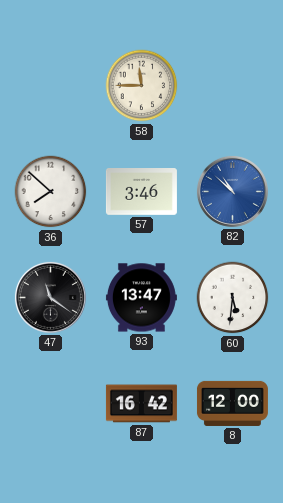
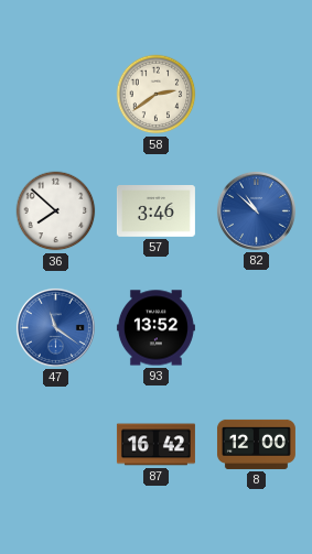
58: 11:45 -> 2:39
47 dial: black -> blue
93: 13:47 -> 13:52
60: 5:31 -> none
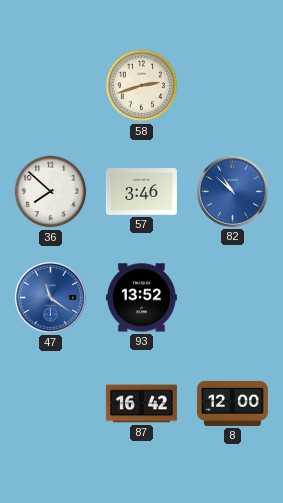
58: 2:39 -> 2:42
